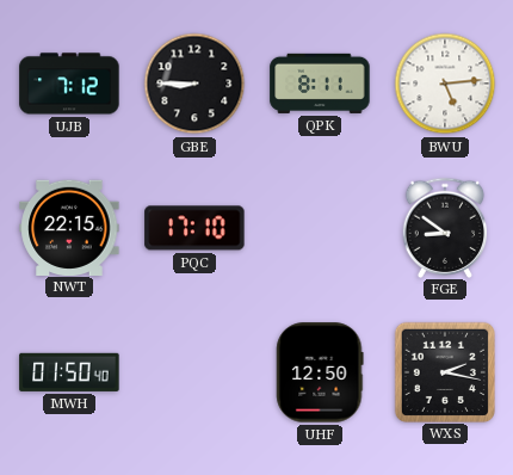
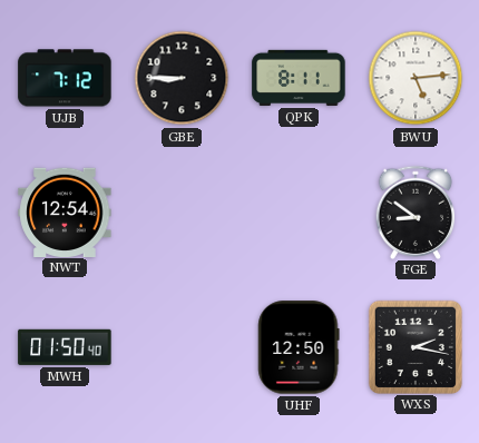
NWT: 22:15 -> 12:54
PQC: 17:10 -> none
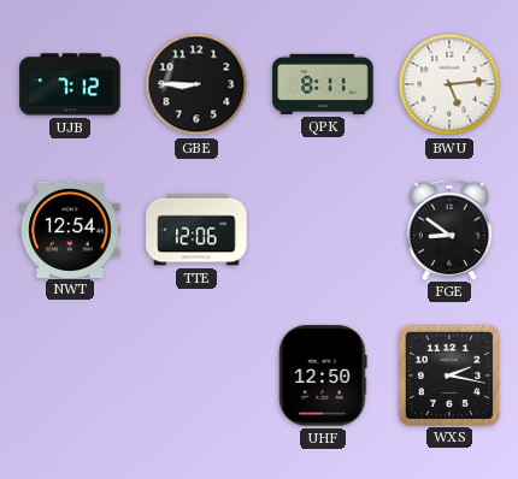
TTE: none -> 12:06
MWH: 01:50 -> none
